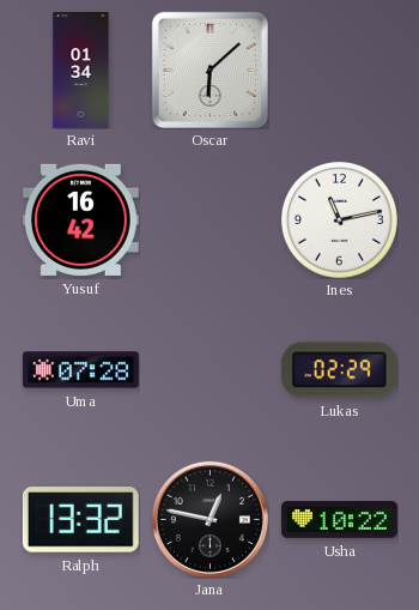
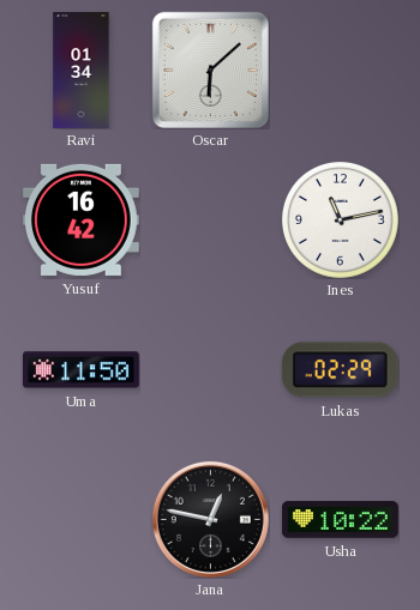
Uma: 07:28 -> 11:50
Ralph: 13:32 -> none
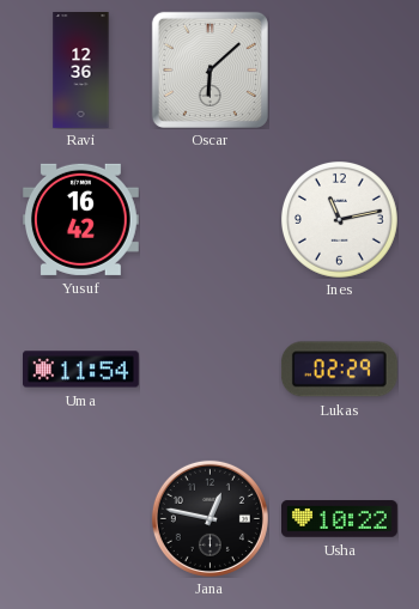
Ravi: 01:34 -> 12:36
Uma: 11:50 -> 11:54
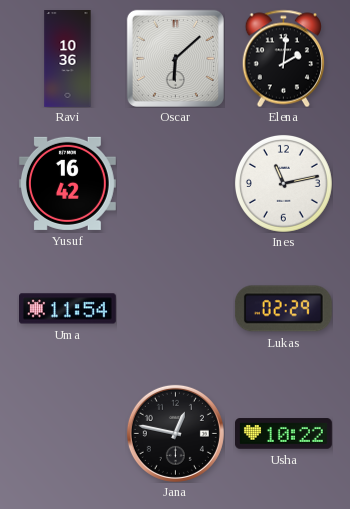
Ravi: 12:36 -> 10:36
Elena: none -> 2:01
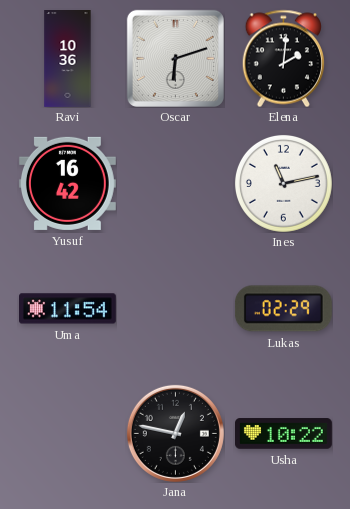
Oscar: 6:08 -> 6:12
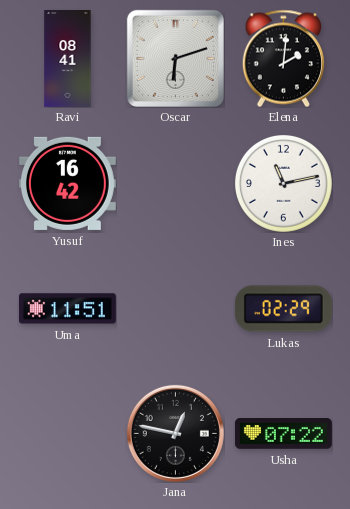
Ravi: 10:36 -> 08:41
Uma: 11:54 -> 11:51
Usha: 10:22 -> 07:22
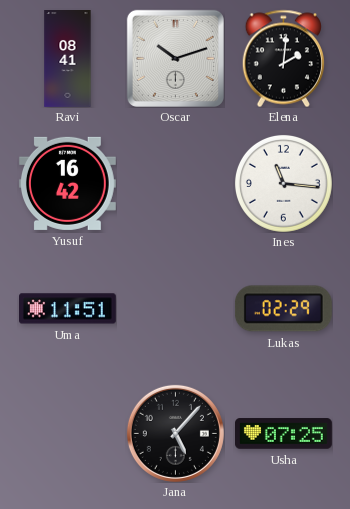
Oscar: 6:12 -> 10:12
Ines: 11:13 -> 11:16
Jana: 12:47 -> 5:07
Usha: 07:22 -> 07:25
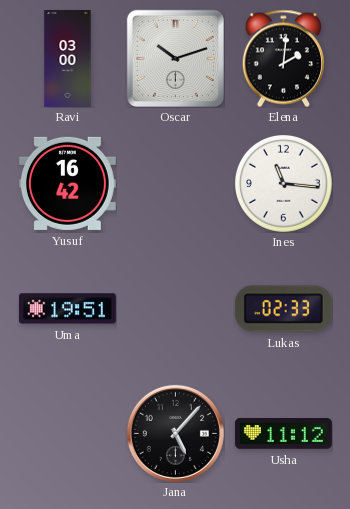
Ravi: 08:41 -> 03:00
Uma: 11:51 -> 19:51
Lukas: 02:29 -> 02:33
Usha: 07:25 -> 11:12
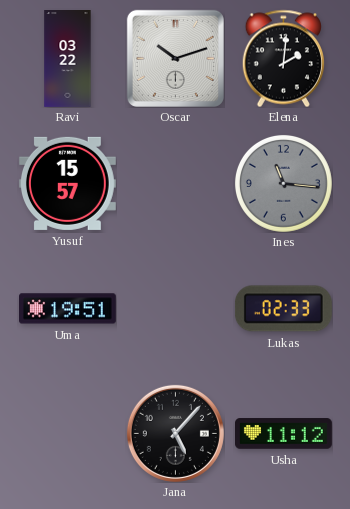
Ravi: 03:00 -> 03:22
Yusuf: 16:42 -> 15:57
Ines dial: white -> grey
